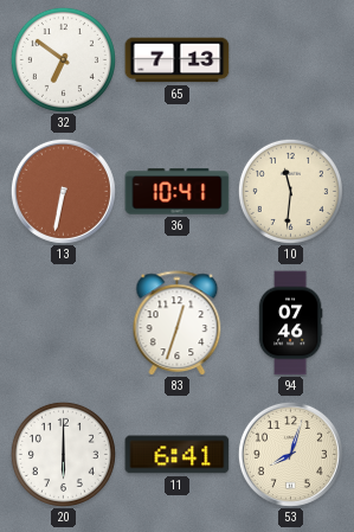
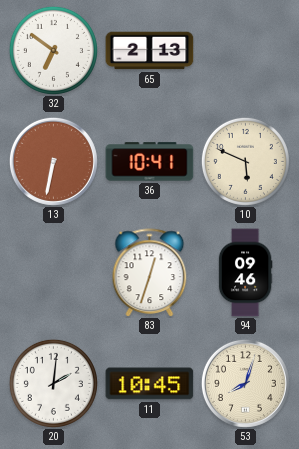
65: 7:13 -> 2:13
10: 11:31 -> 5:49
94: 07:46 -> 09:46
20: 6:00 -> 2:01
11: 6:41 -> 10:45
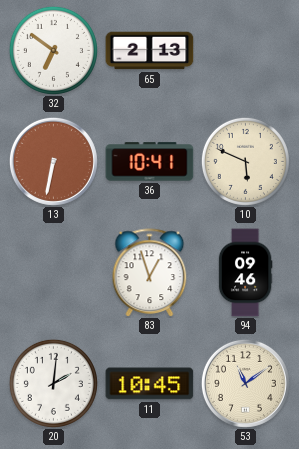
83: 12:33 -> 12:57
53: 8:03 -> 11:09
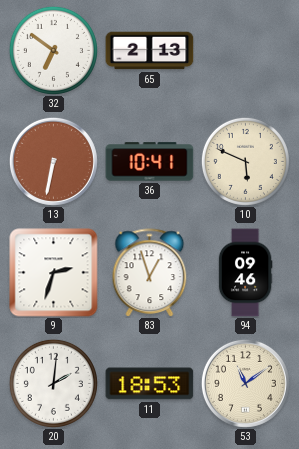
9: none -> 2:33
11: 10:45 -> 18:53
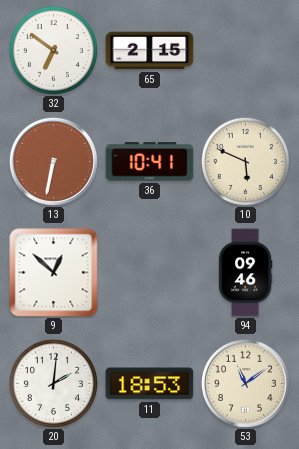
65: 2:13 -> 2:15
9: 2:33 -> 12:52
83: 12:57 -> none
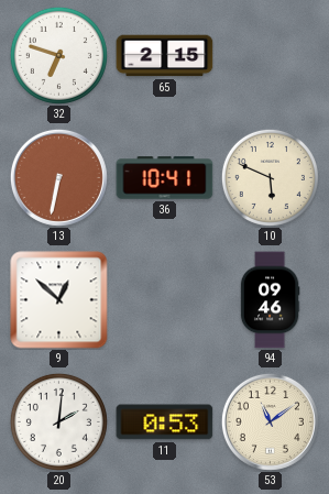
32: 6:51 -> 6:48
11: 18:53 -> 0:53
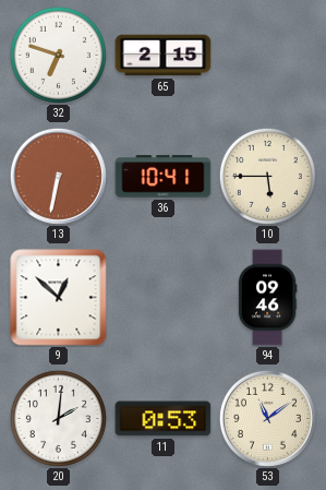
10: 5:49 -> 5:45
